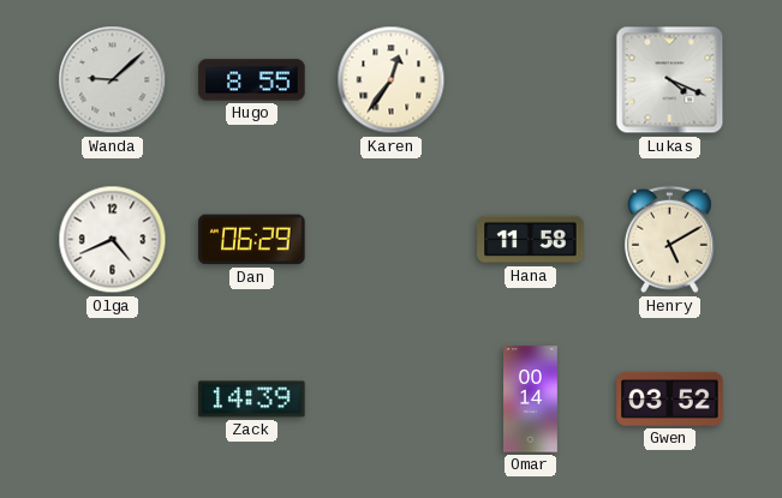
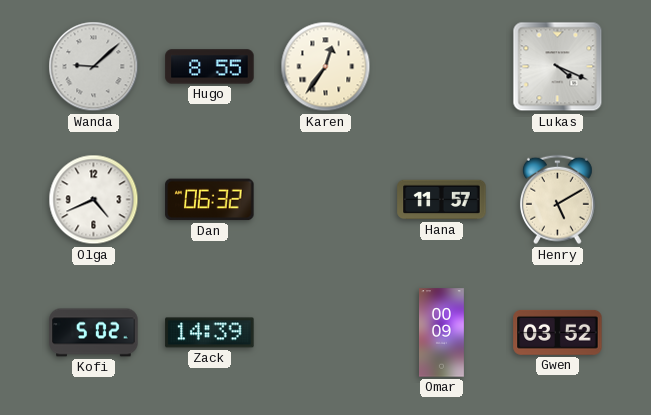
Dan: 06:29 -> 06:32
Hana: 11:58 -> 11:57
Kofi: none -> 5:02
Omar: 00:14 -> 00:09
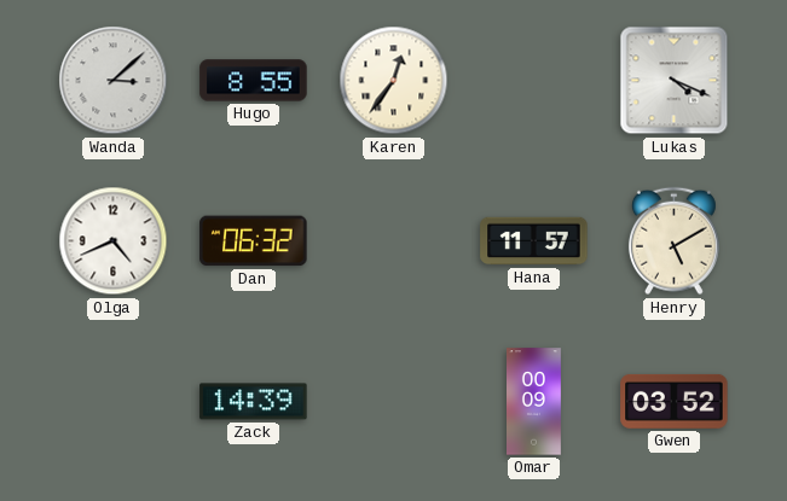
Wanda: 9:08 -> 3:08
Kofi: 5:02 -> none
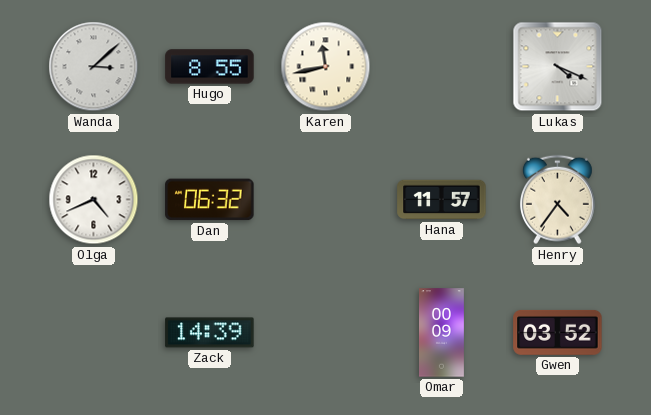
Karen: 12:36 -> 11:43
Henry: 5:10 -> 4:36
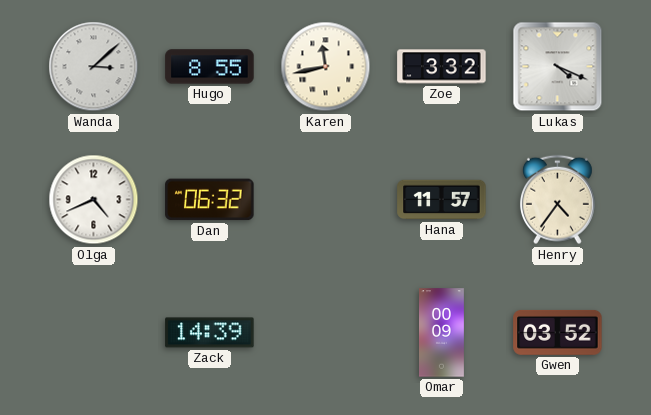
Zoe: none -> 3:32
